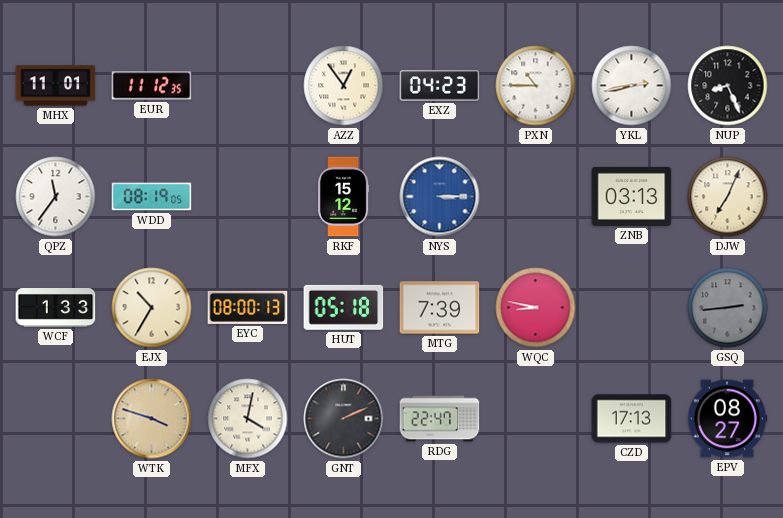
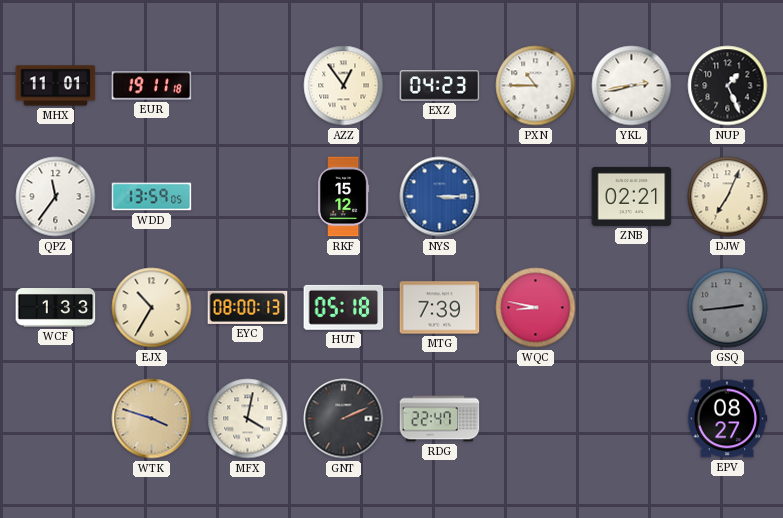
EUR: 11:12 -> 19:11
NUP: 8:26 -> 1:26
WDD: 08:19 -> 13:59
ZNB: 03:13 -> 02:21
CZD: 17:13 -> none
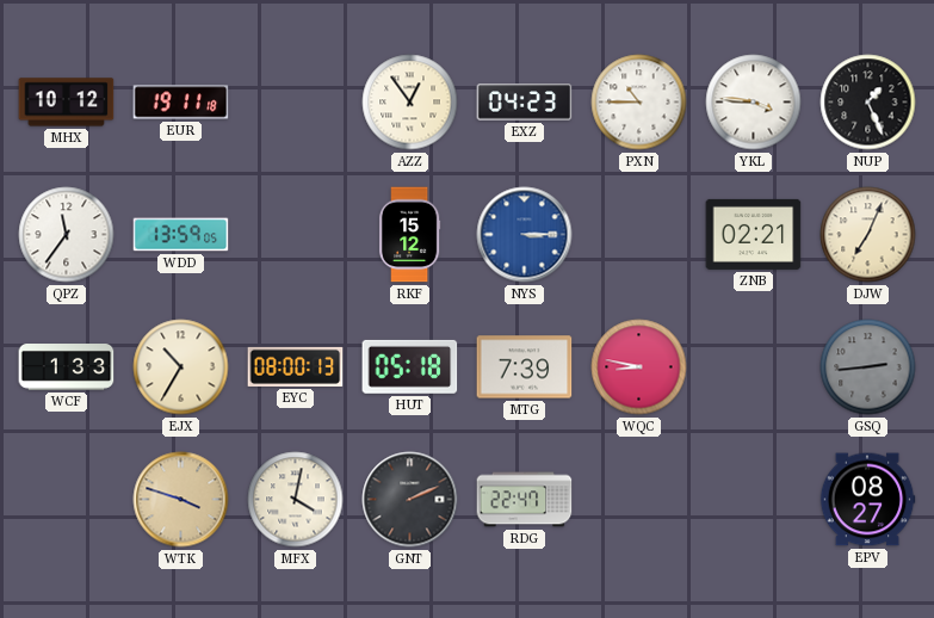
MHX: 11:01 -> 10:12
YKL: 2:43 -> 3:46
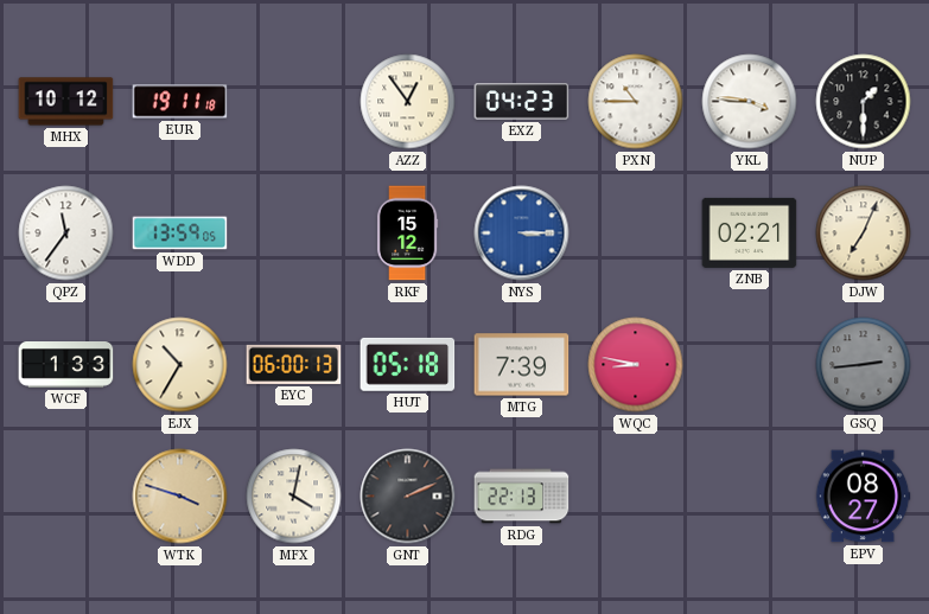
NUP: 1:26 -> 1:30
EYC: 08:00 -> 06:00
RDG: 22:47 -> 22:13
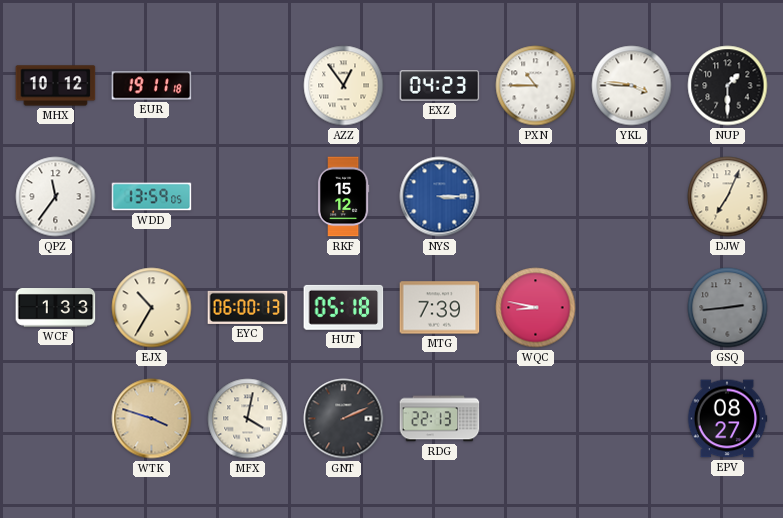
ZNB: 02:21 -> none
